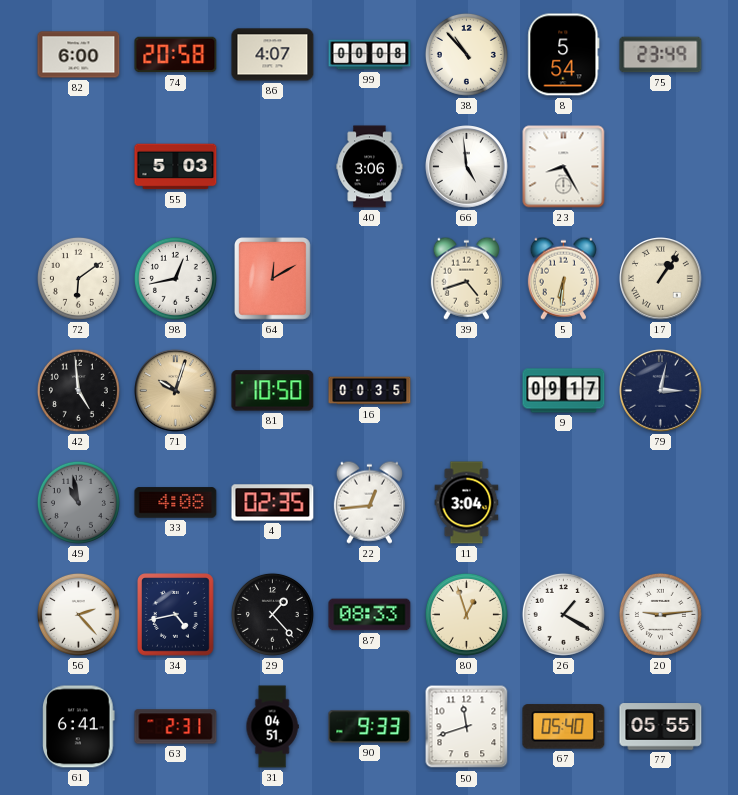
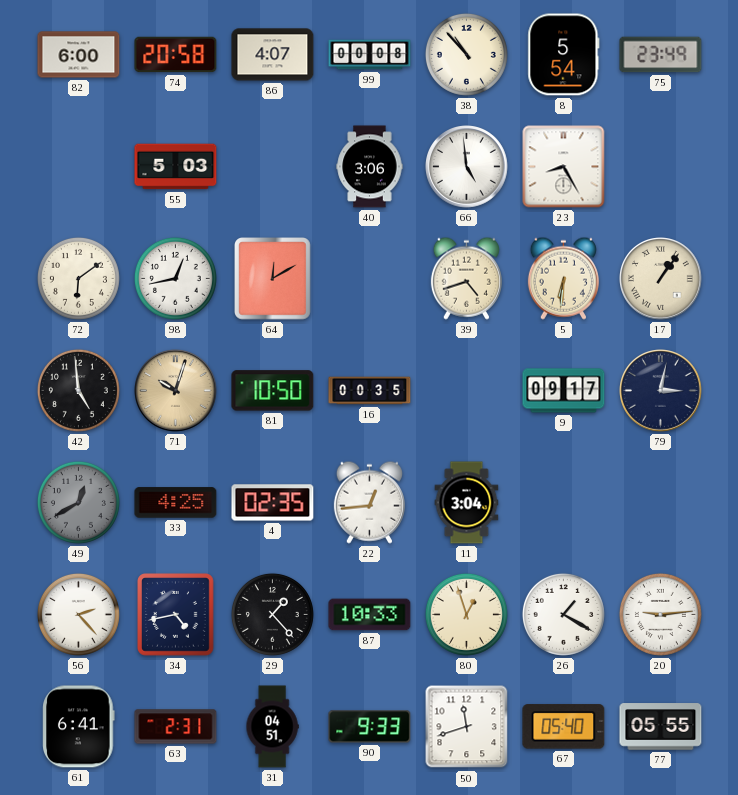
49: 10:58 -> 12:40
33: 4:08 -> 4:25
87: 08:33 -> 10:33
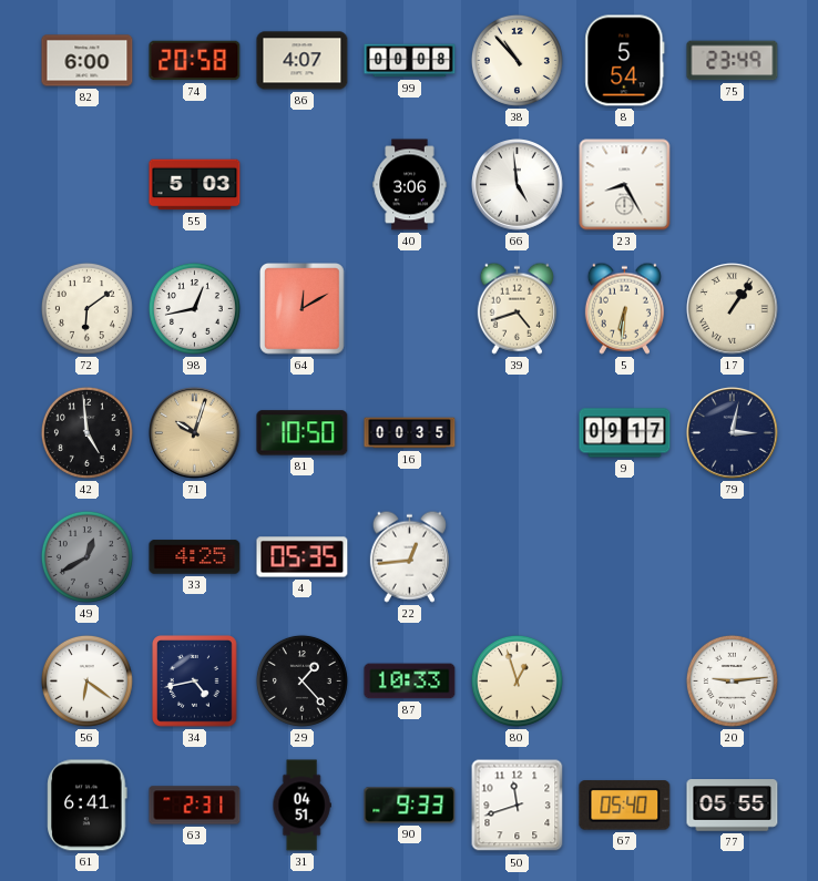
4: 02:35 -> 05:35
11: 3:04 -> none
56: 2:23 -> 6:21
26: 1:20 -> none
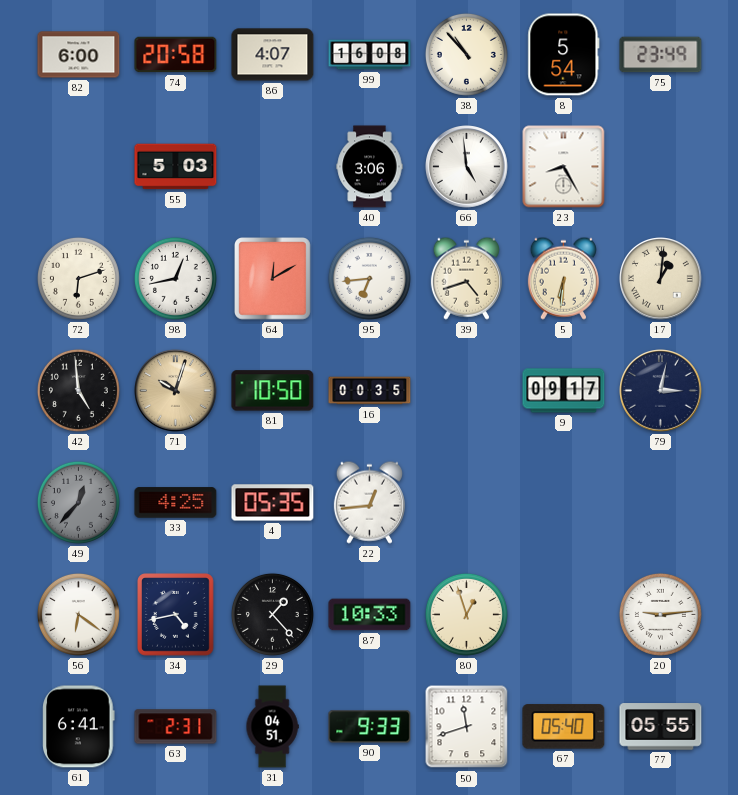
99: 00:08 -> 16:08
72: 6:09 -> 6:12
95: none -> 6:44
17: 1:06 -> 1:01
49: 12:40 -> 12:37
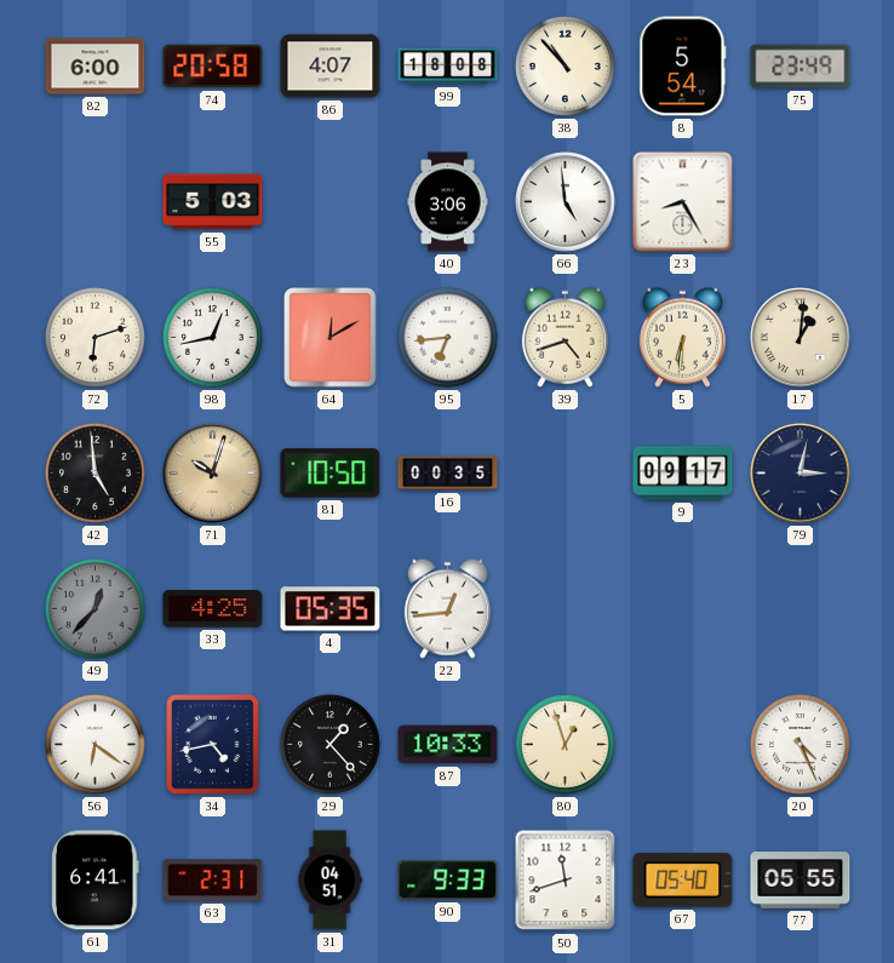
99: 16:08 -> 18:08
20: 9:14 -> 4:26
